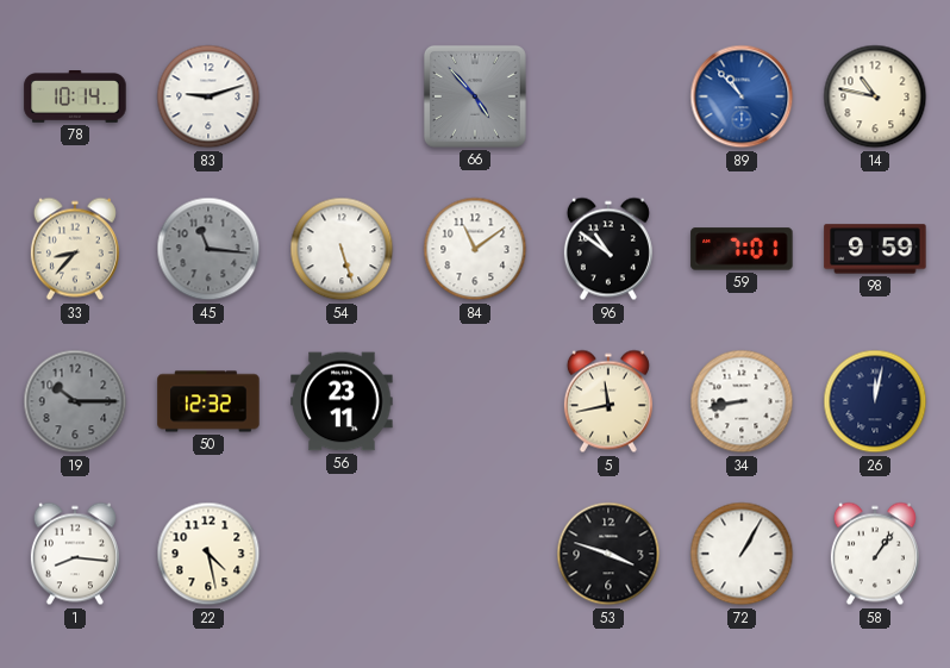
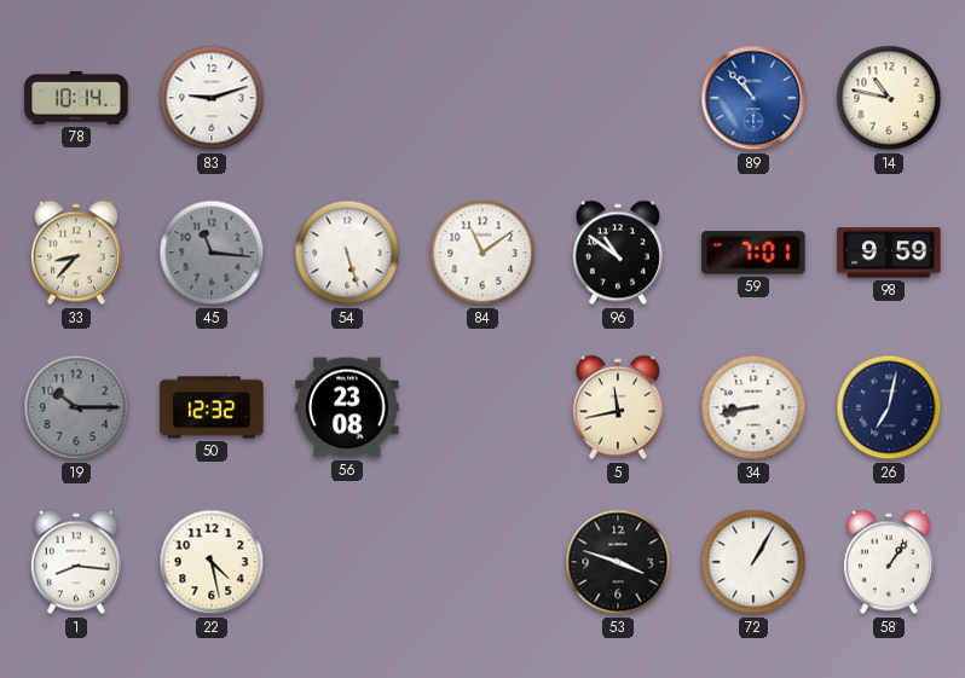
66: 4:53 -> none
56: 23:11 -> 23:08
26: 12:02 -> 7:02
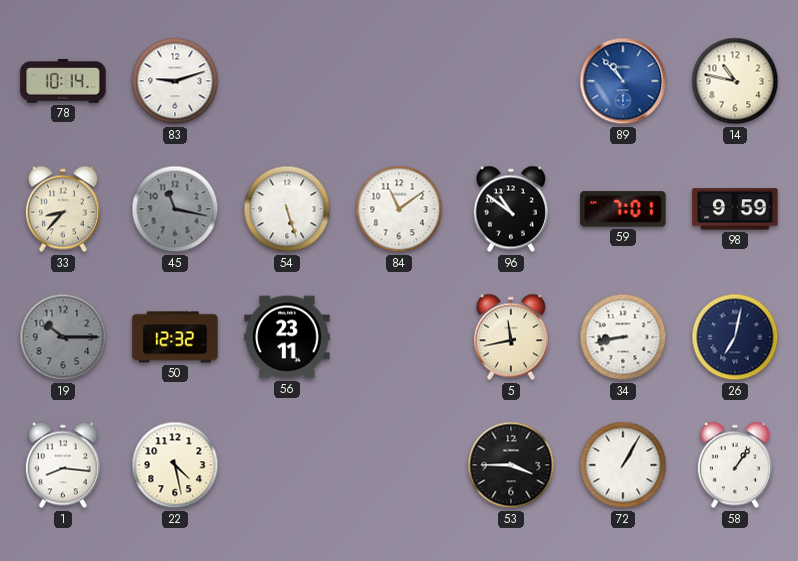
45: 11:16 -> 11:17
56: 23:08 -> 23:11
53: 3:48 -> 3:45
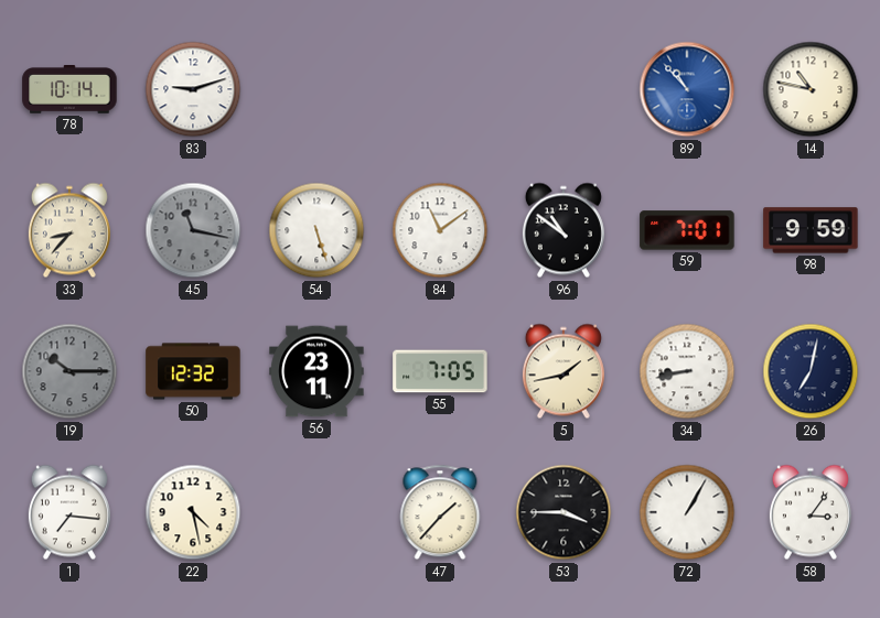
55: none -> 7:05
5: 11:43 -> 1:43
1: 8:16 -> 7:16
47: none -> 1:37
58: 1:06 -> 3:06
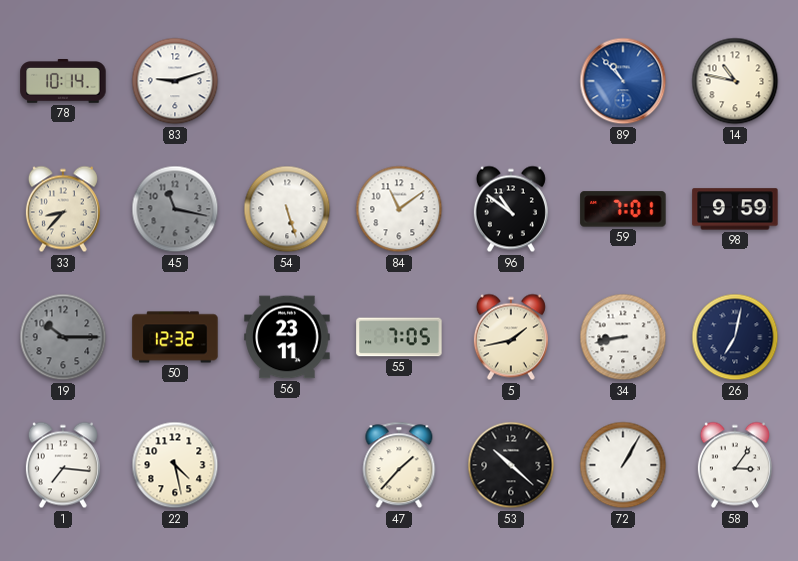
53: 3:45 -> 10:22
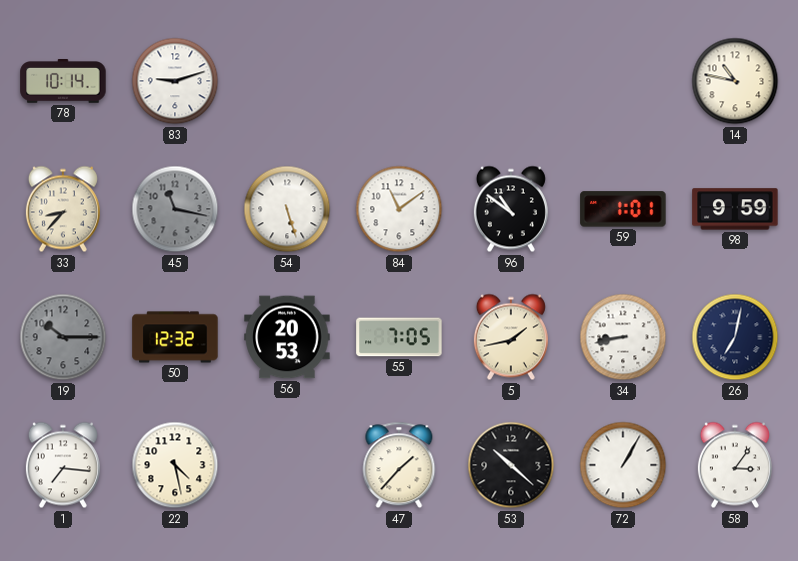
89: 10:53 -> none
59: 7:01 -> 1:01
56: 23:11 -> 20:53
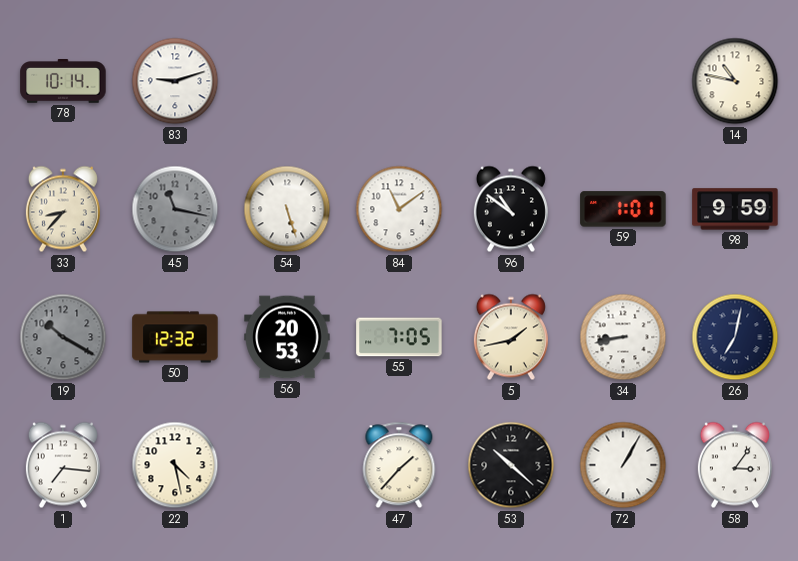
19: 10:15 -> 10:20
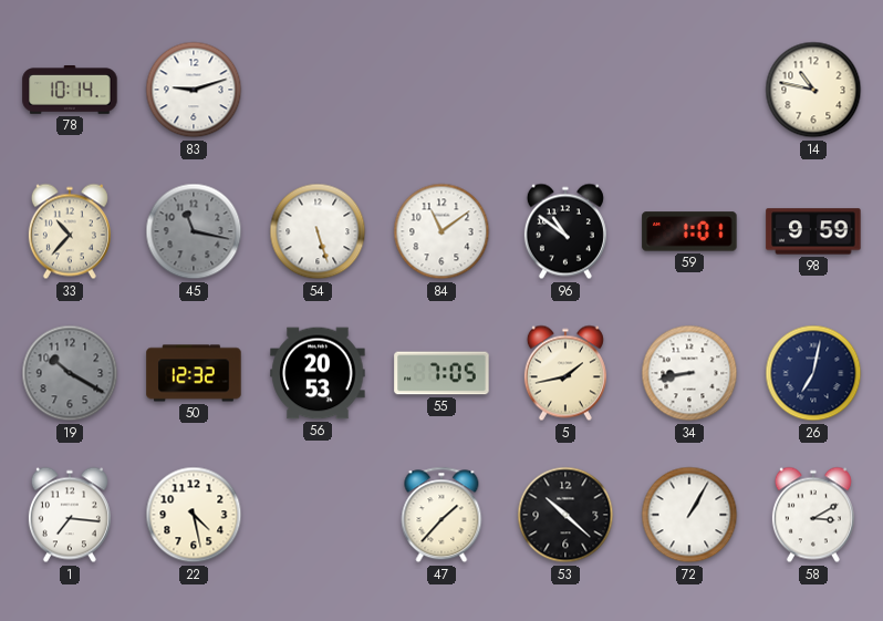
33: 8:37 -> 10:37
58: 3:06 -> 3:10
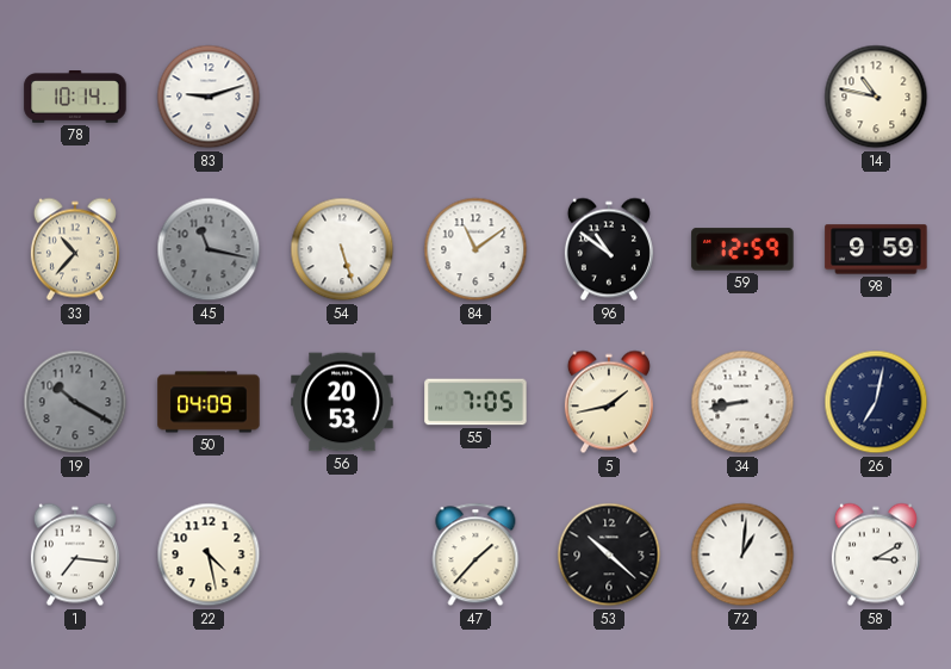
59: 1:01 -> 12:59
50: 12:32 -> 04:09
72: 1:05 -> 1:01
